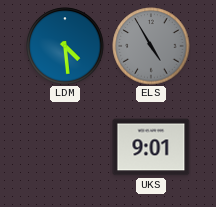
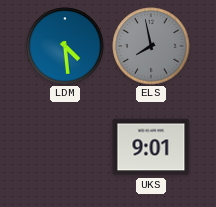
ELS: 4:55 -> 7:58
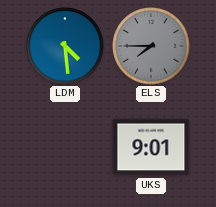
ELS: 7:58 -> 7:45
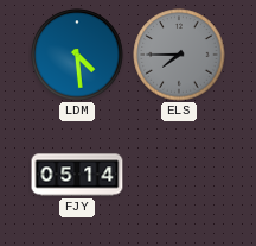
FJY: none -> 05:14
UKS: 9:01 -> none
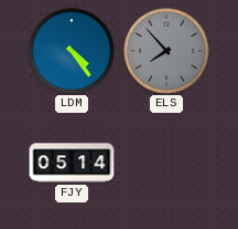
LDM: 4:29 -> 4:24
ELS: 7:45 -> 7:53
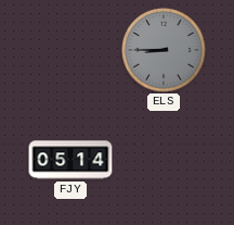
LDM: 4:24 -> none
ELS: 7:53 -> 8:45
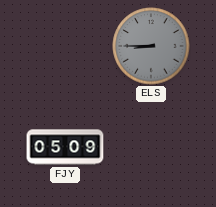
FJY: 05:14 -> 05:09
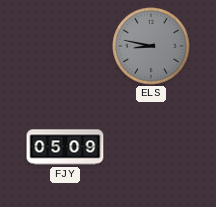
ELS: 8:45 -> 8:47
